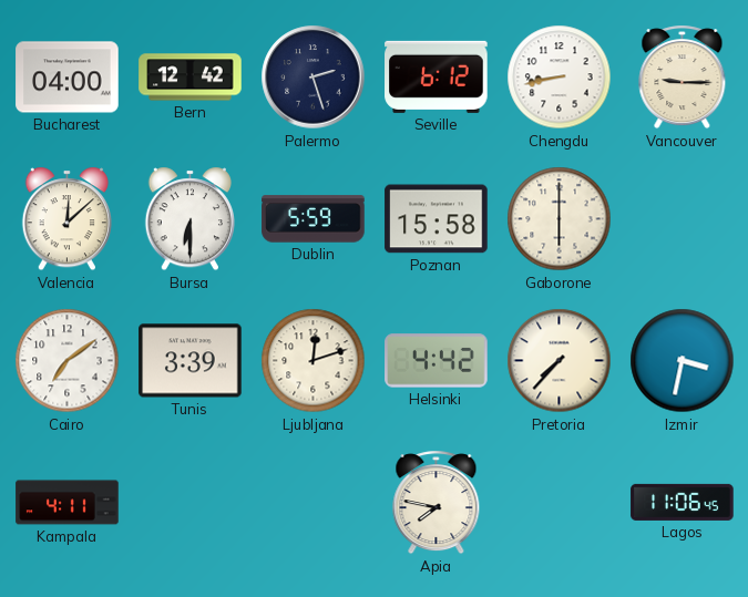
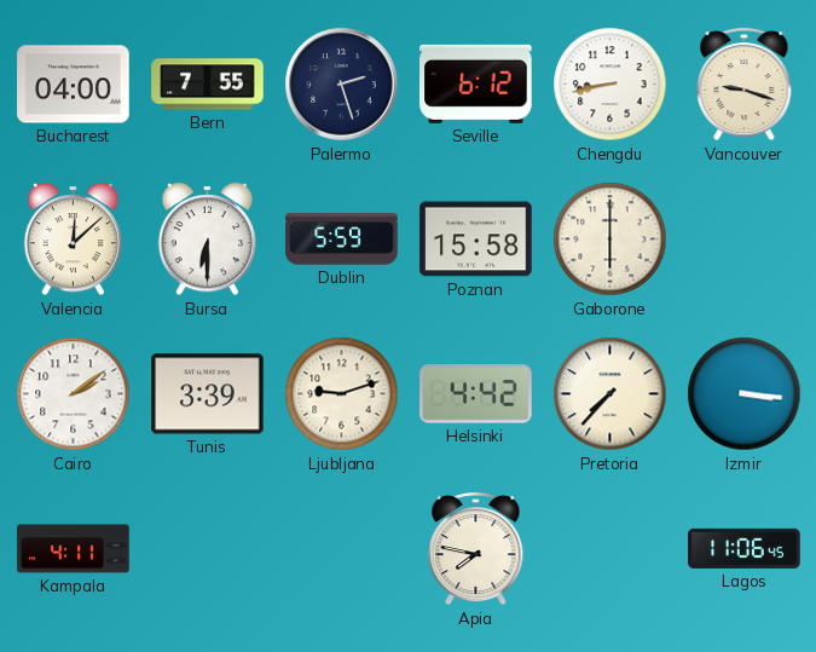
Bern: 12:42 -> 7:55
Vancouver: 9:15 -> 9:18
Cairo: 7:09 -> 2:09
Ljubljana: 12:12 -> 9:12
Izmir: 3:32 -> 3:16
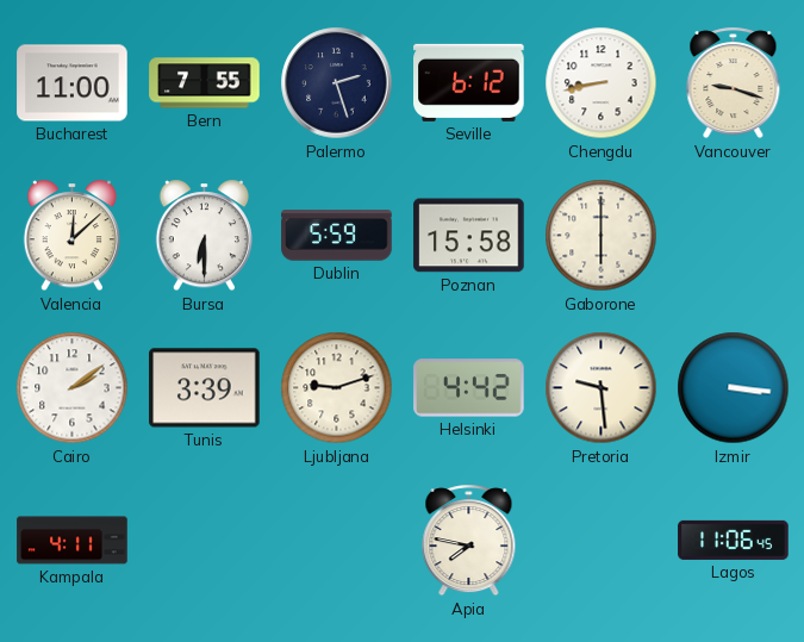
Bucharest: 04:00 -> 11:00
Pretoria: 7:37 -> 9:29
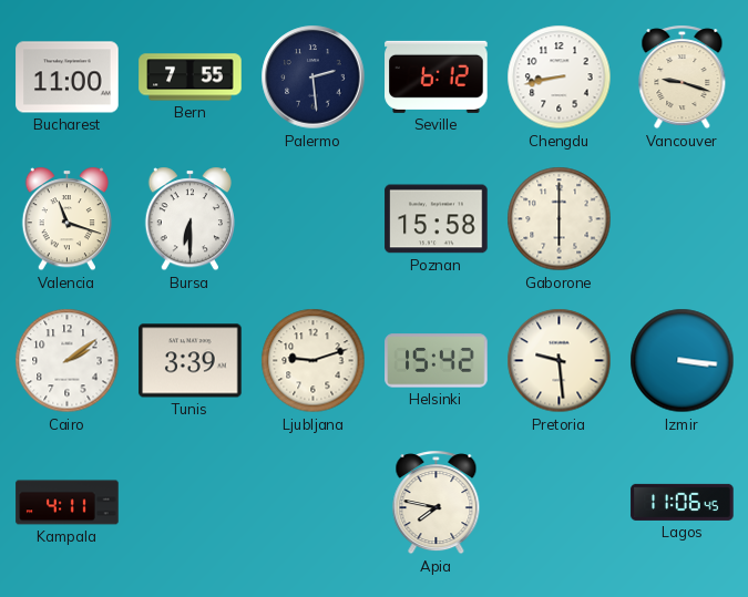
Palermo: 2:27 -> 2:29
Valencia: 12:08 -> 11:18
Dublin: 5:59 -> none
Helsinki: 4:42 -> 15:42
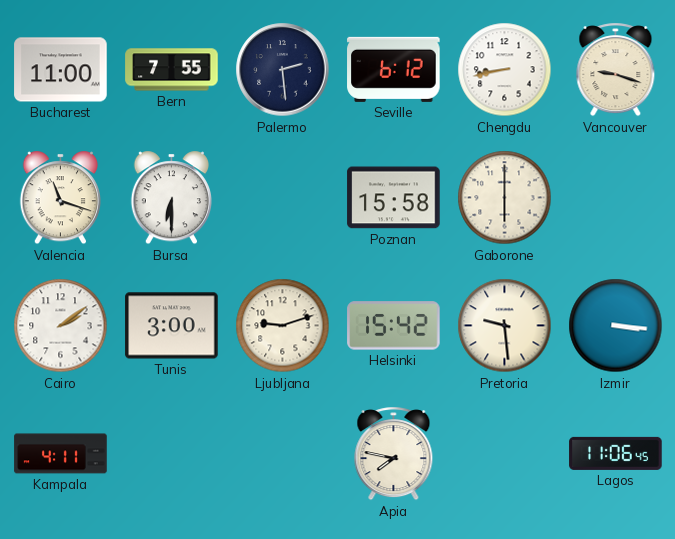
Tunis: 3:39 -> 3:00
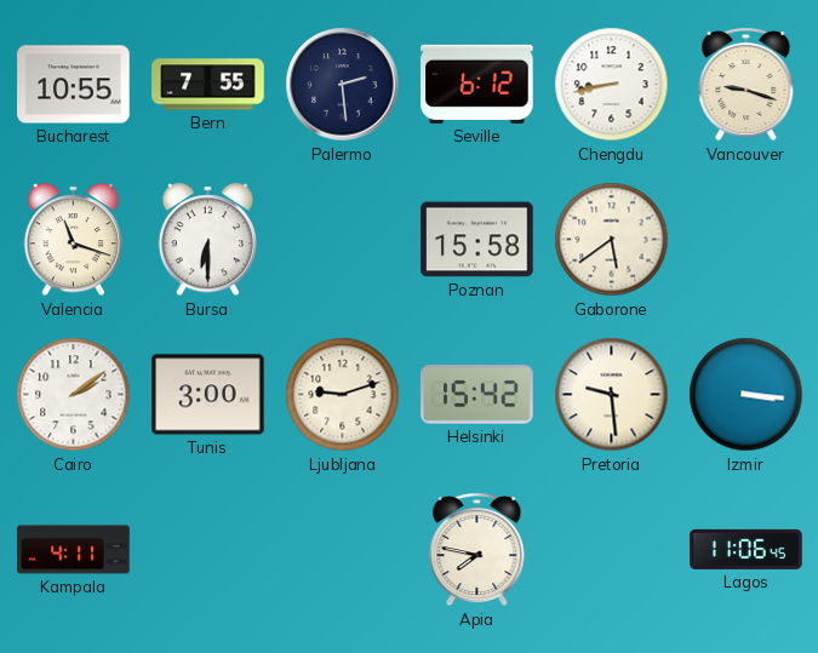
Bucharest: 11:00 -> 10:55
Gaborone: 6:00 -> 5:39
